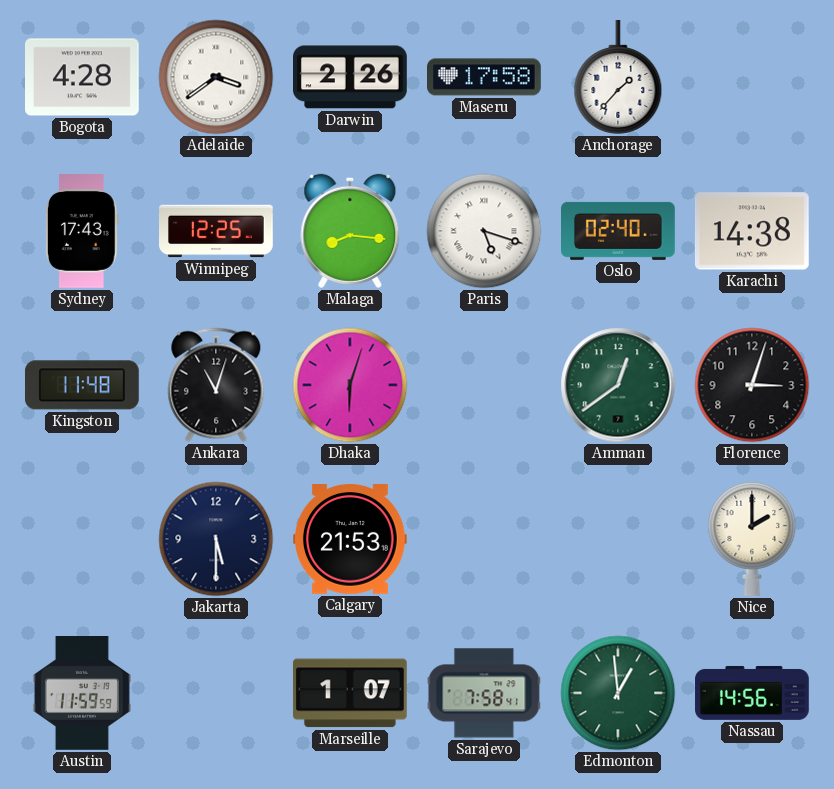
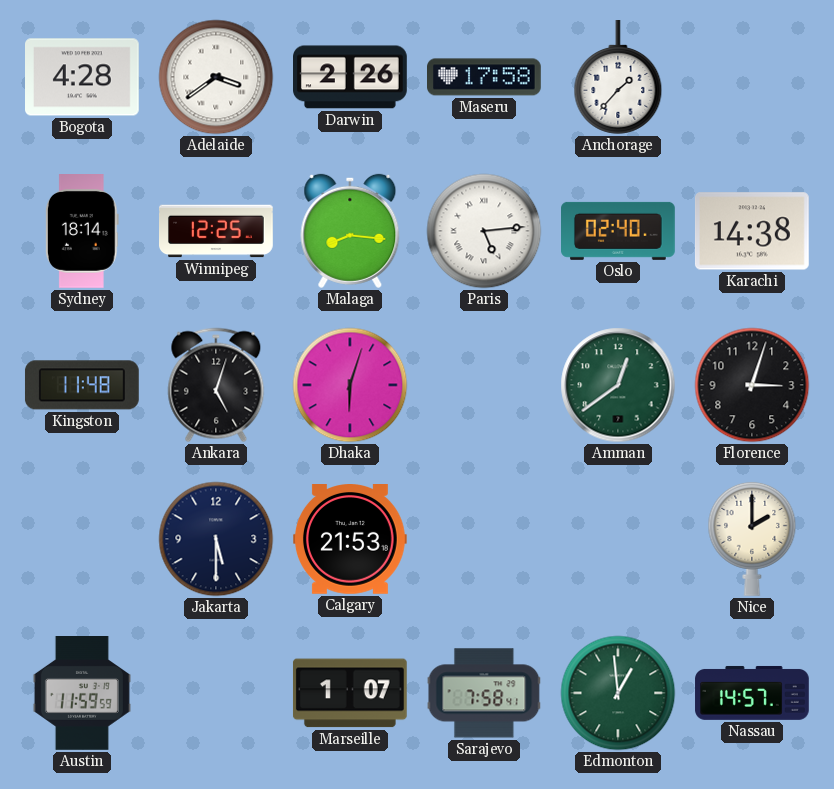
Sydney: 17:43 -> 18:14
Paris: 5:18 -> 5:14
Ankara: 11:03 -> 5:03
Nassau: 14:56 -> 14:57
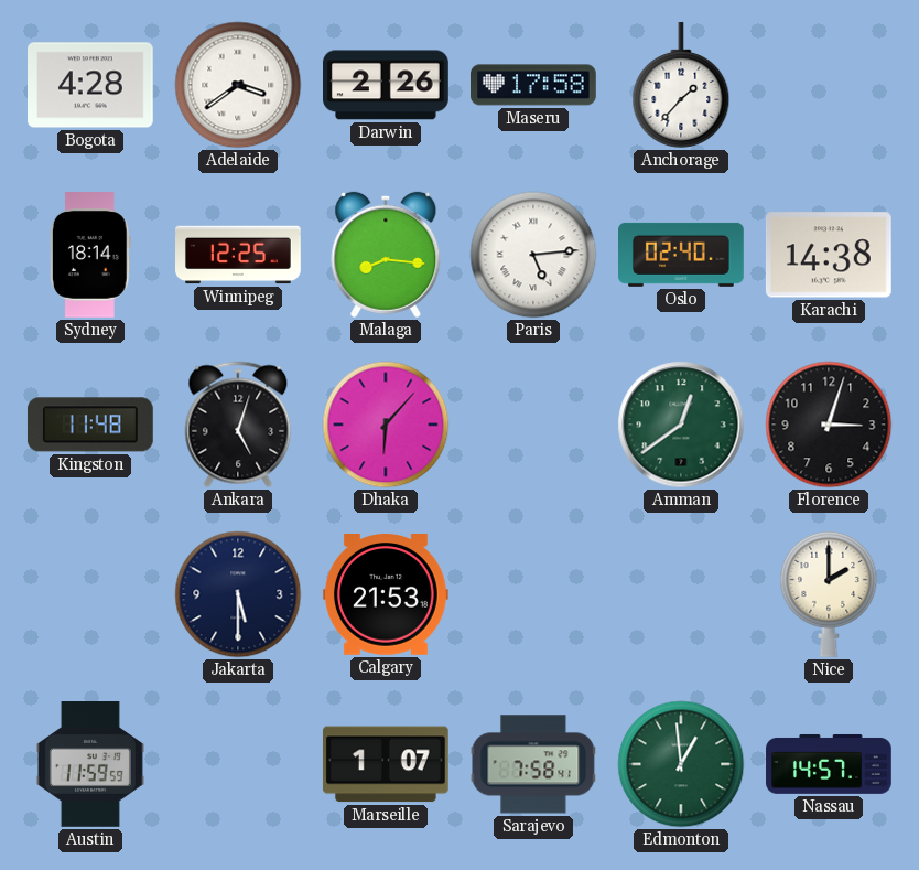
Dhaka: 6:03 -> 6:07
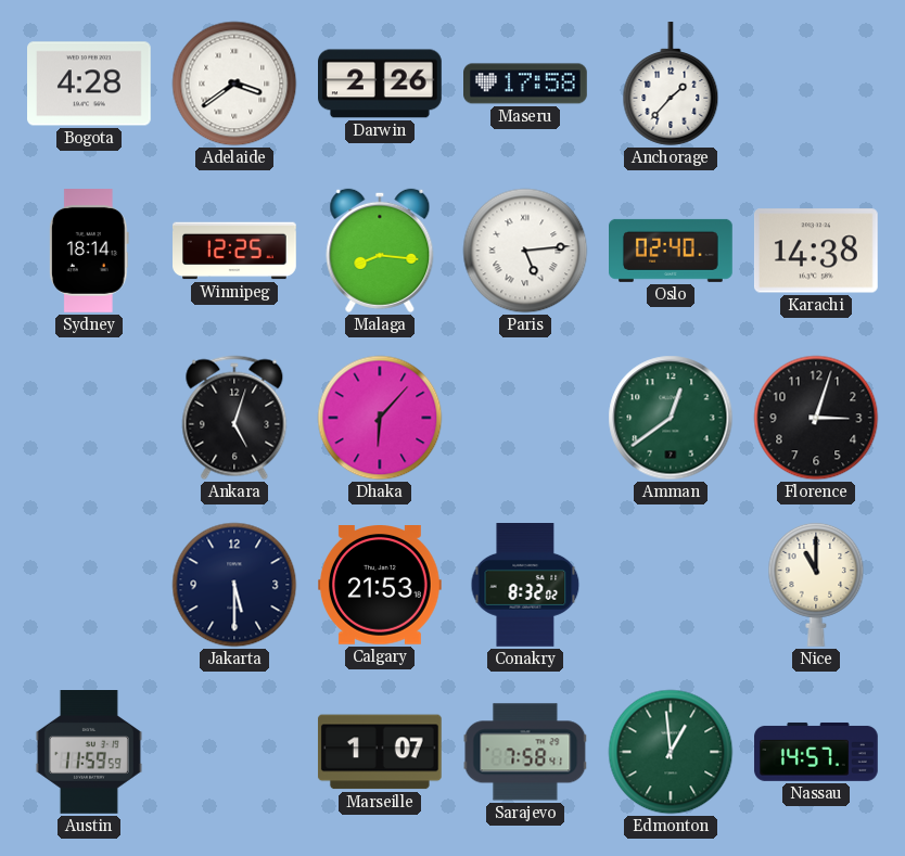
Kingston: 11:48 -> none
Conakry: none -> 8:32
Nice: 2:00 -> 11:00
